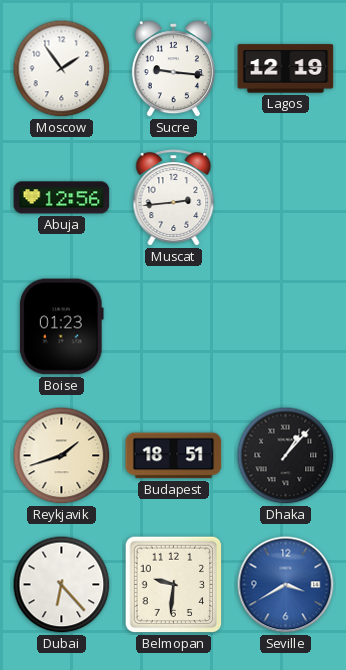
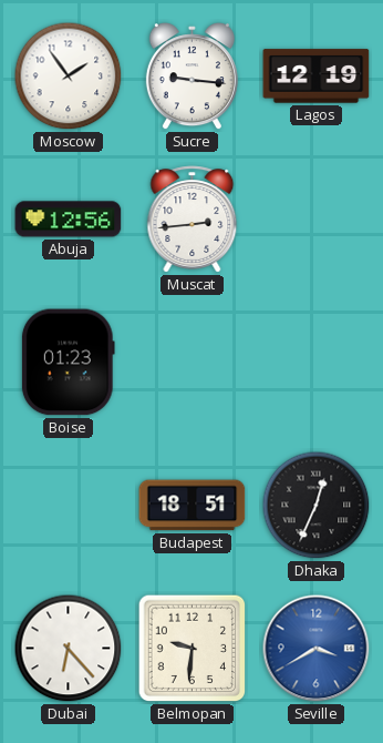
Reykjavik: 1:42 -> none
Dhaka: 1:07 -> 12:34
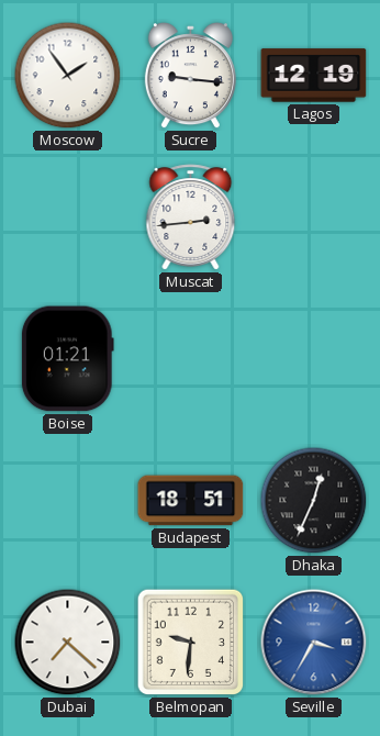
Abuja: 12:56 -> none
Boise: 01:23 -> 01:21
Dubai: 6:23 -> 7:22
Seville: 3:40 -> 3:35
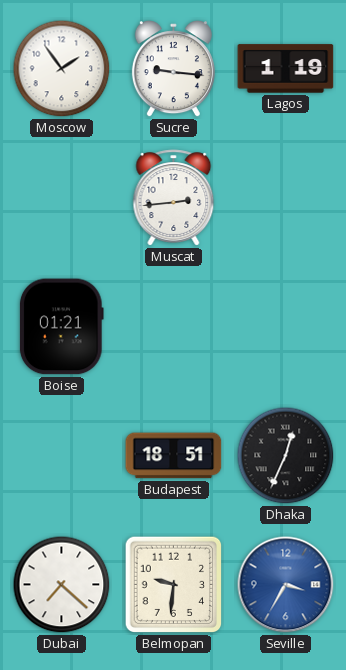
Lagos: 12:19 -> 1:19
